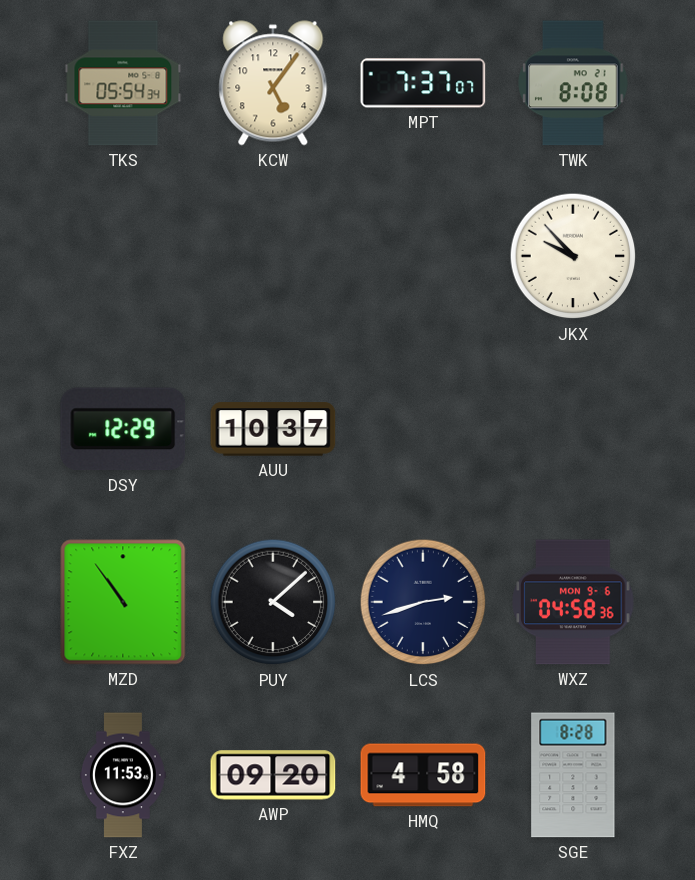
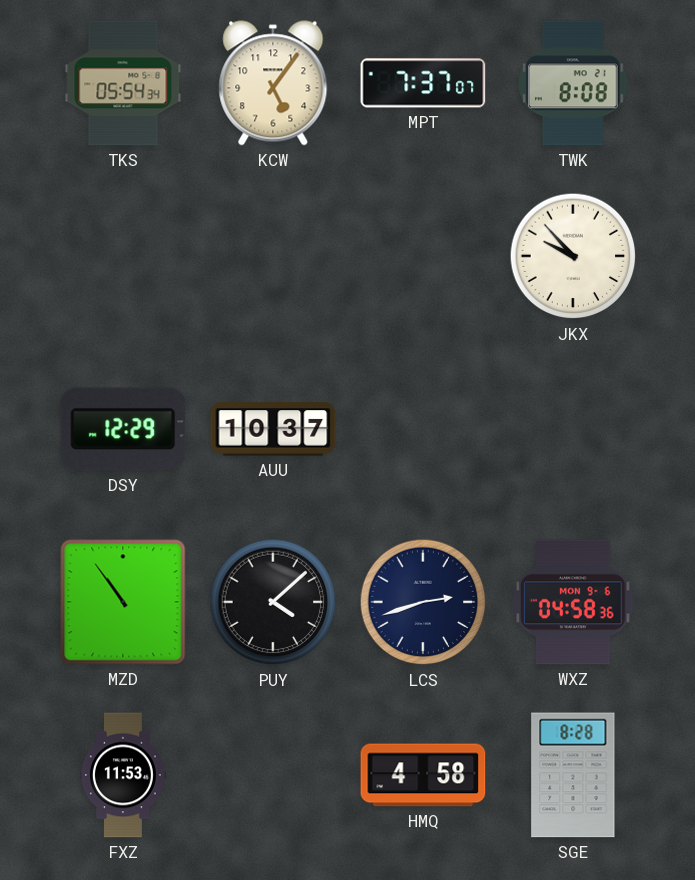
AWP: 09:20 -> none
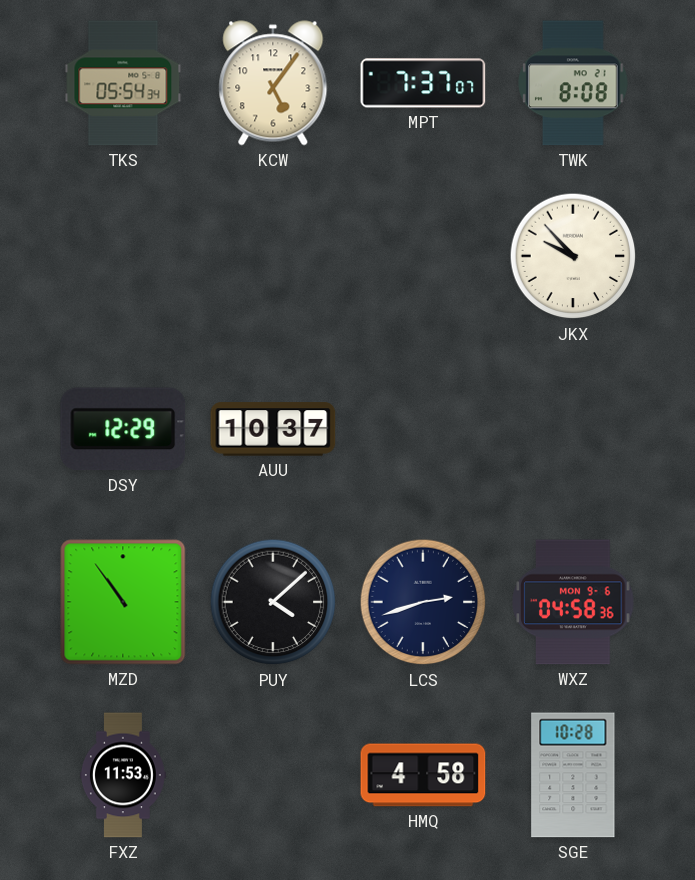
SGE: 8:28 -> 10:28
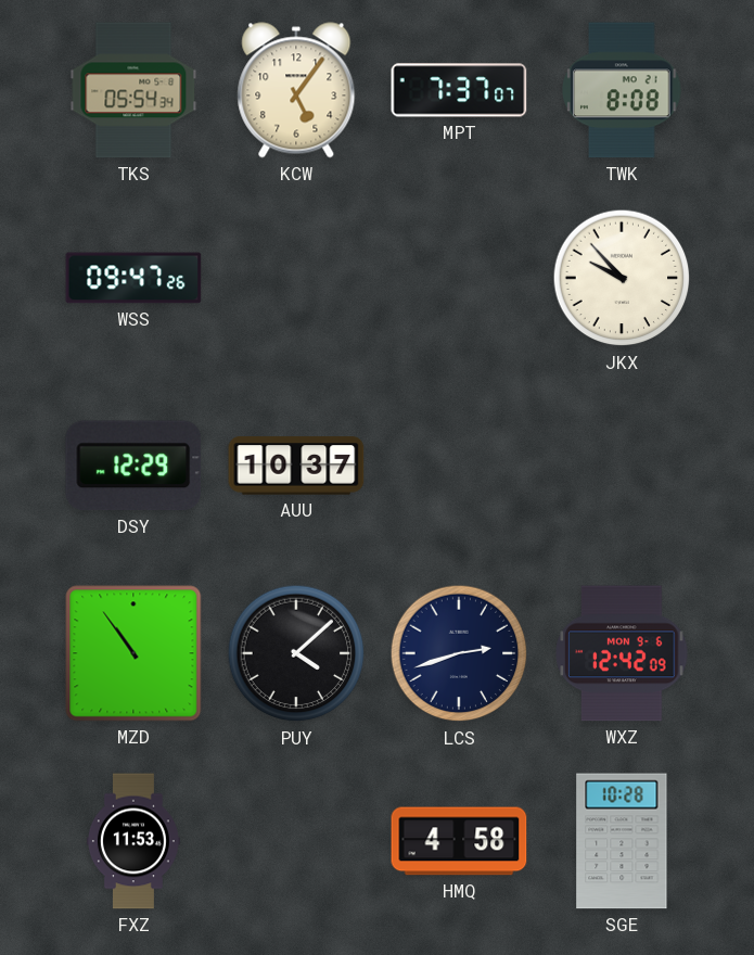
WSS: none -> 09:47
WXZ: 04:58 -> 12:42
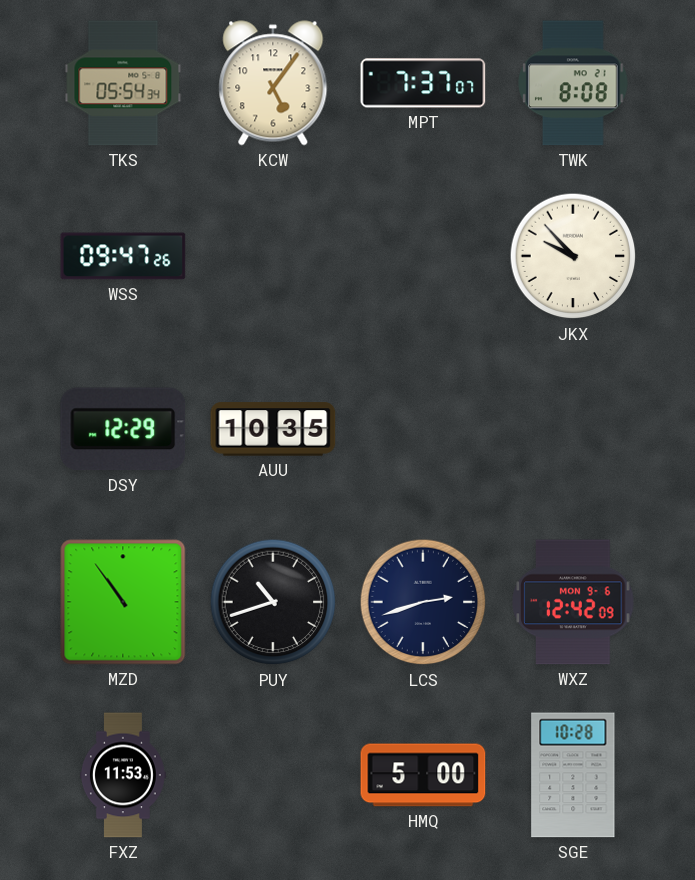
AUU: 10:37 -> 10:35
PUY: 4:08 -> 10:42
HMQ: 4:58 -> 5:00
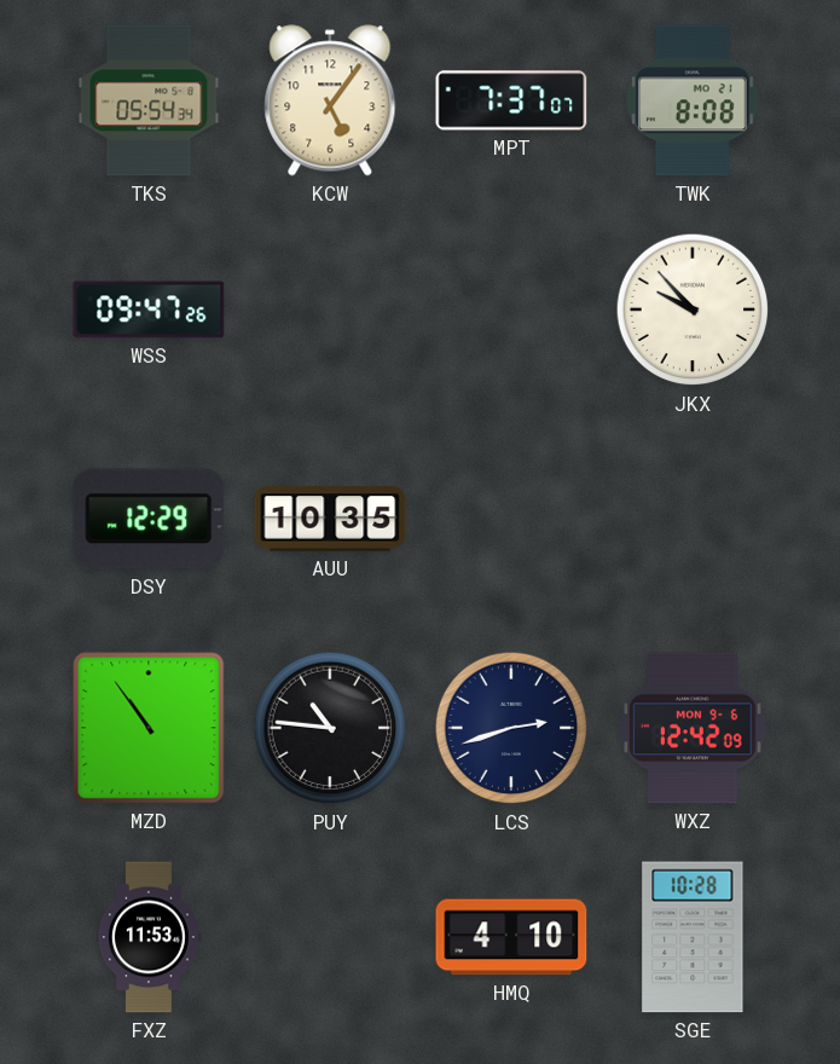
PUY: 10:42 -> 10:46
HMQ: 5:00 -> 4:10
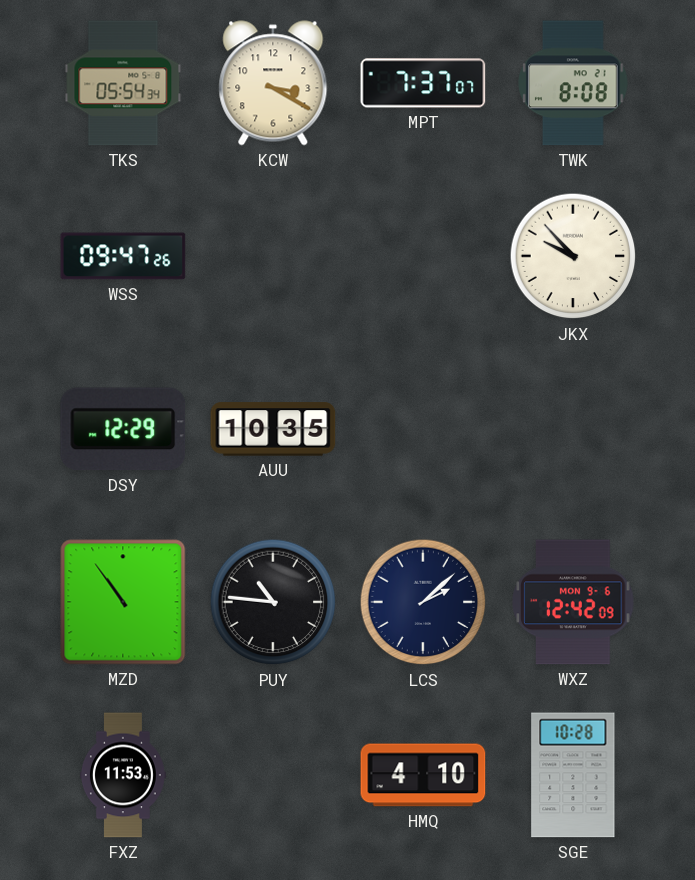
KCW: 5:06 -> 3:20
LCS: 2:42 -> 2:08
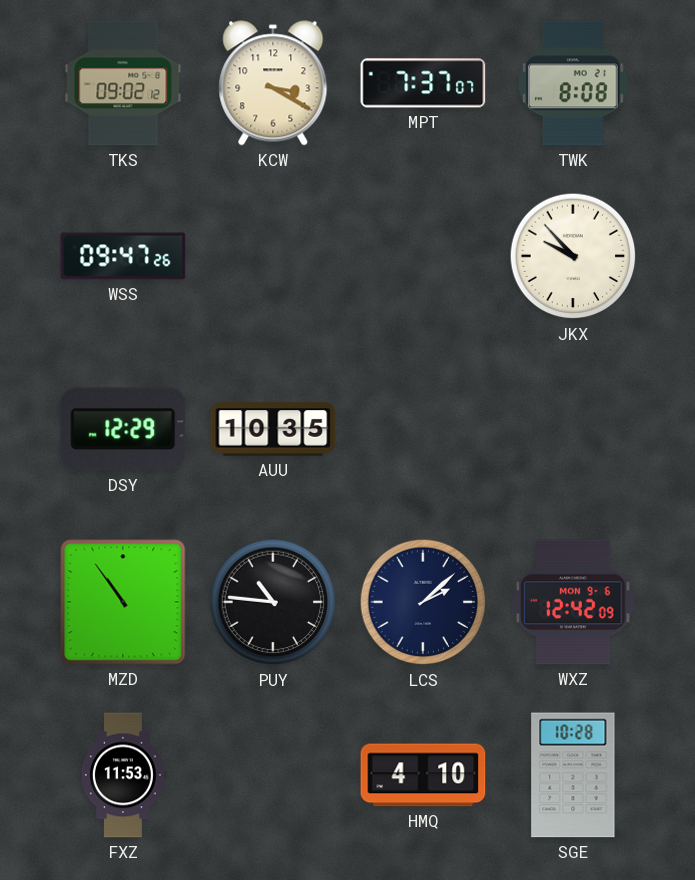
TKS: 05:54 -> 09:02
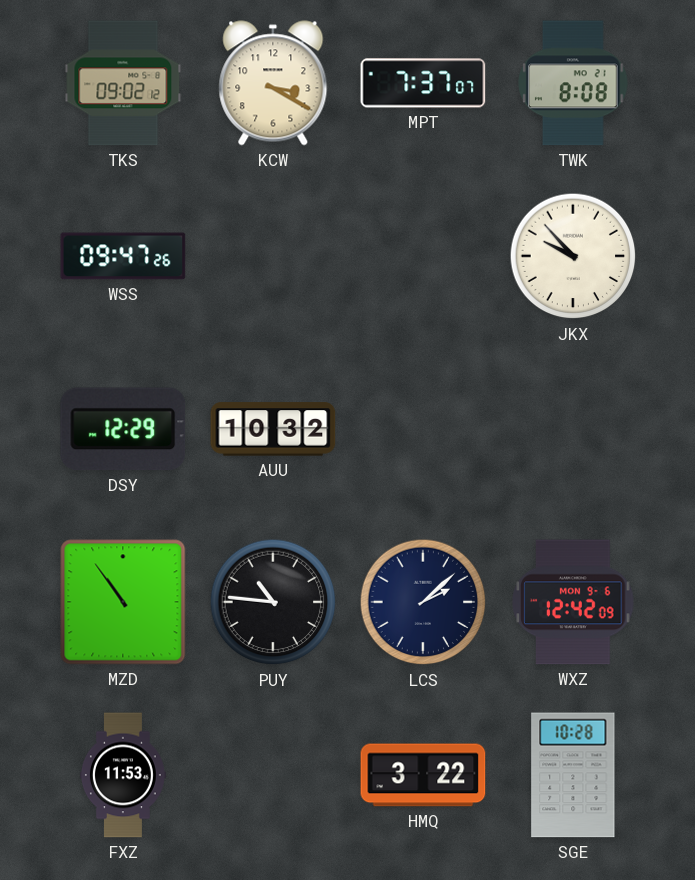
AUU: 10:35 -> 10:32
HMQ: 4:10 -> 3:22
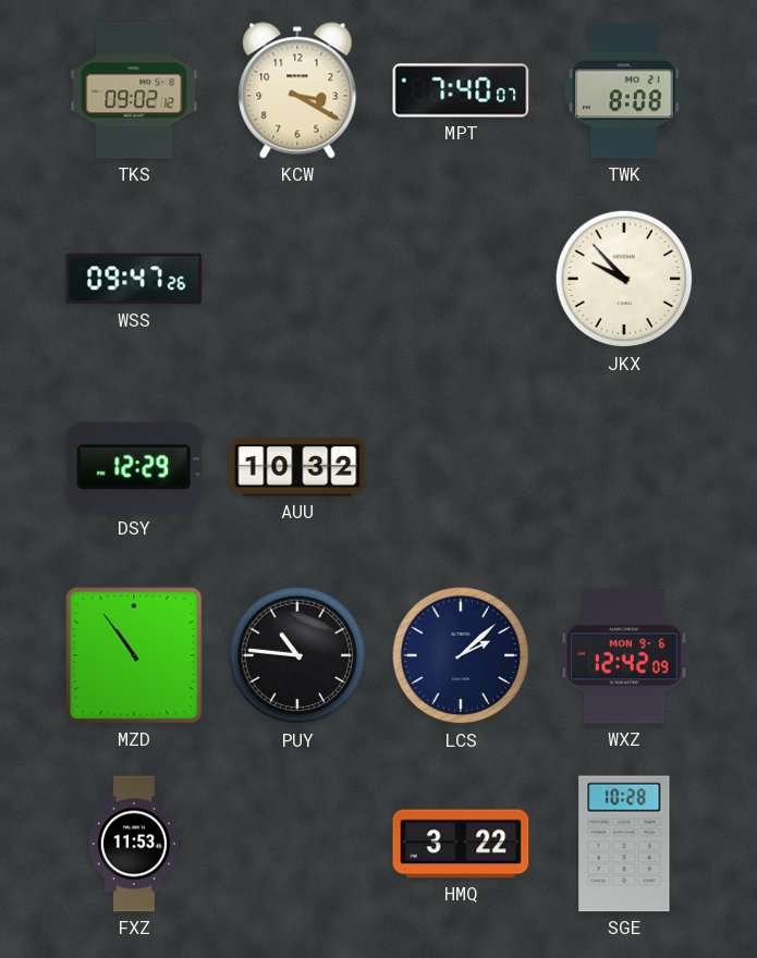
MPT: 7:37 -> 7:40
